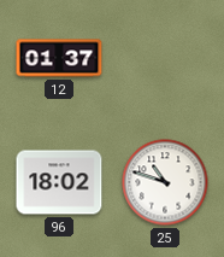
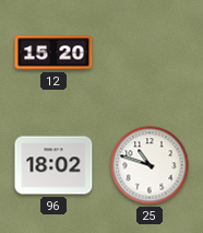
12: 01:37 -> 15:20
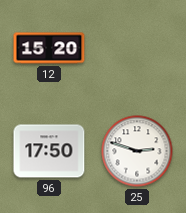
96: 18:02 -> 17:50
25: 10:48 -> 2:48
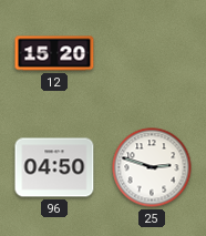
96: 17:50 -> 04:50
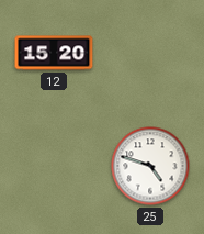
96: 04:50 -> none
25: 2:48 -> 4:48
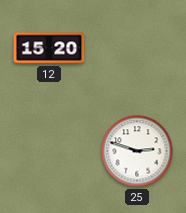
25: 4:48 -> 2:48
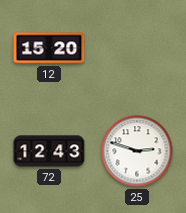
72: none -> 12:43
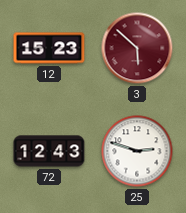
12: 15:20 -> 15:23
3: none -> 5:52
